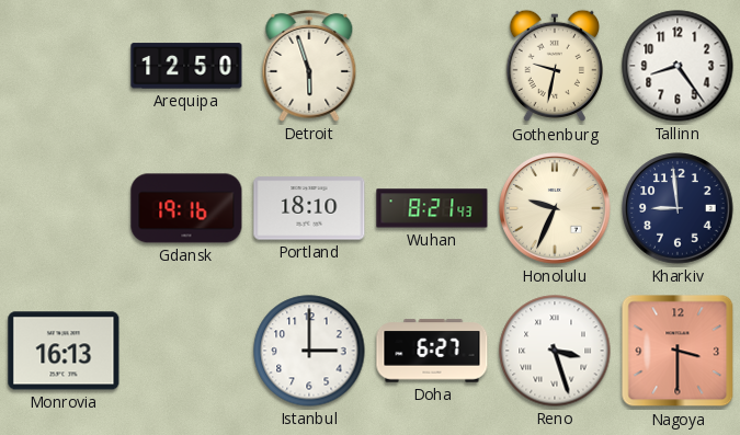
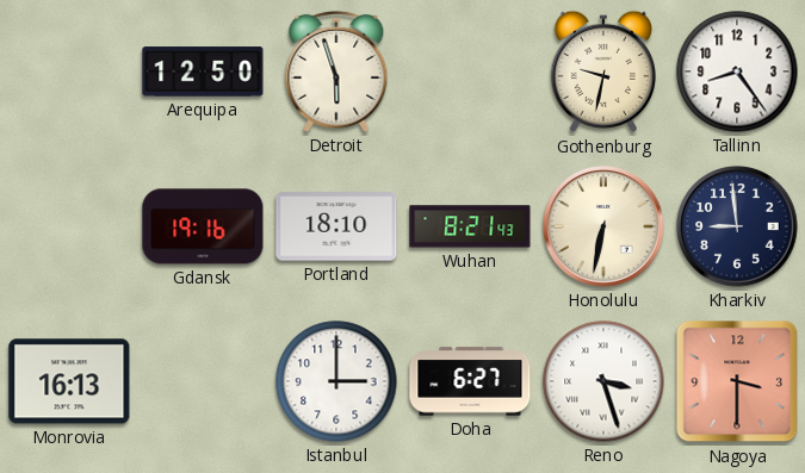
Honolulu: 9:34 -> 6:32
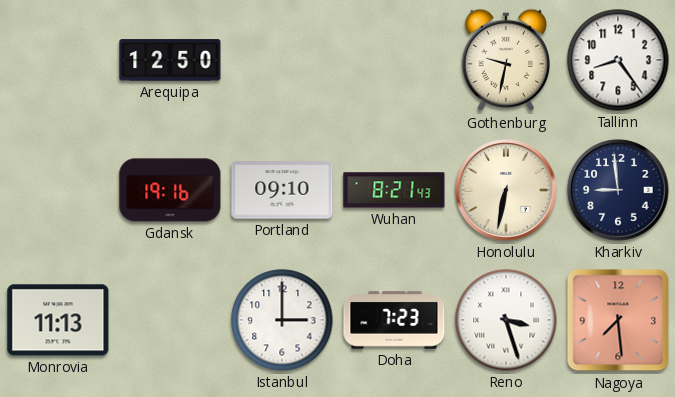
Detroit: 5:57 -> none
Portland: 18:10 -> 09:10
Monrovia: 16:13 -> 11:13
Doha: 6:27 -> 7:23
Nagoya: 3:30 -> 7:29
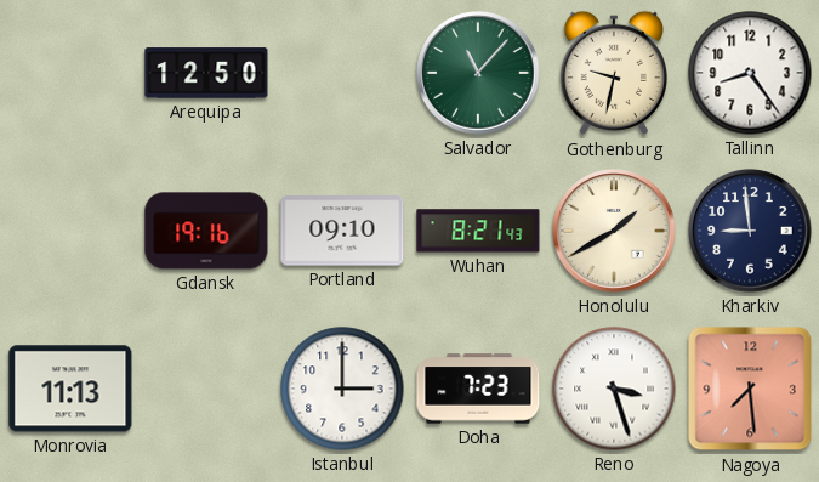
Salvador: none -> 11:07
Honolulu: 6:32 -> 1:40
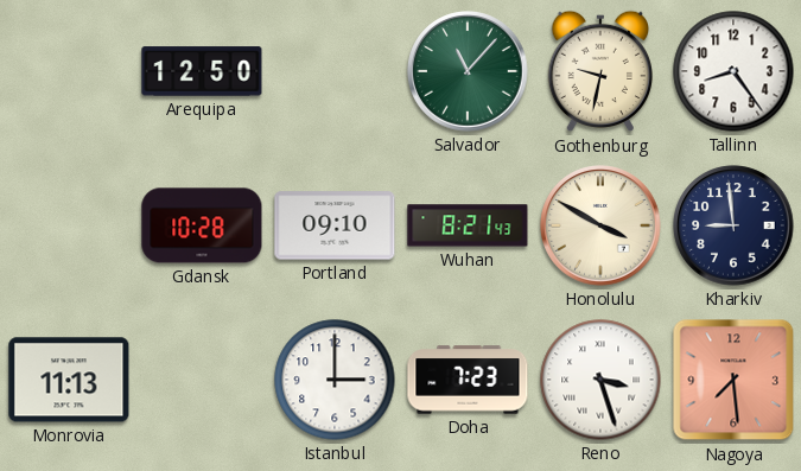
Gdansk: 19:16 -> 10:28
Honolulu: 1:40 -> 3:50
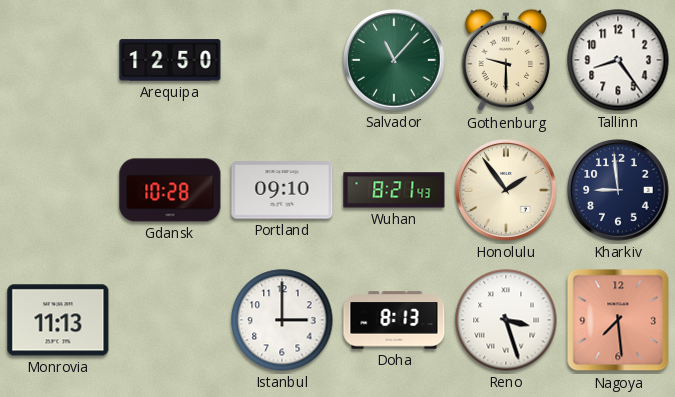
Gothenburg: 9:32 -> 9:30
Honolulu: 3:50 -> 1:54
Doha: 7:23 -> 8:13
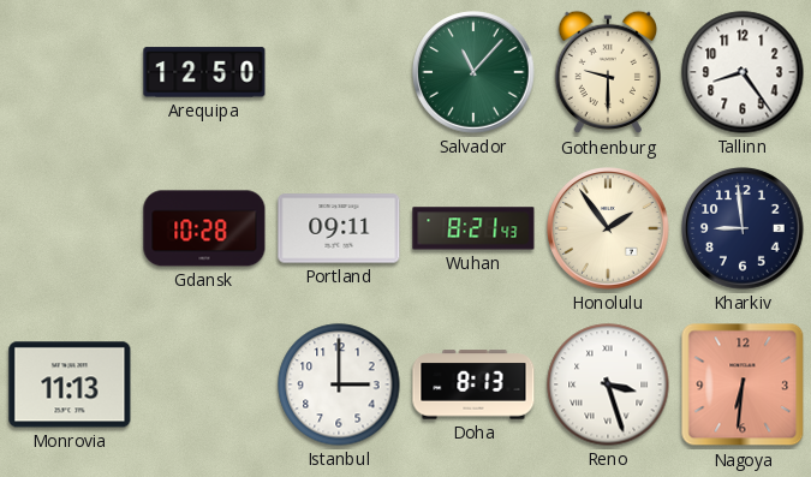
Portland: 09:10 -> 09:11
Nagoya: 7:29 -> 6:31
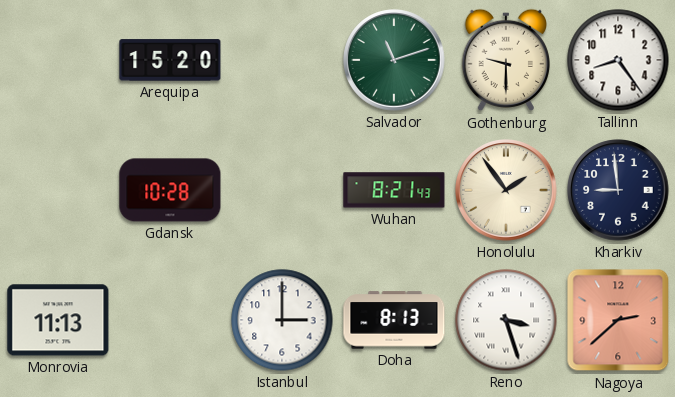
Arequipa: 12:50 -> 15:20
Salvador: 11:07 -> 11:12
Portland: 09:11 -> none
Nagoya: 6:31 -> 2:38
